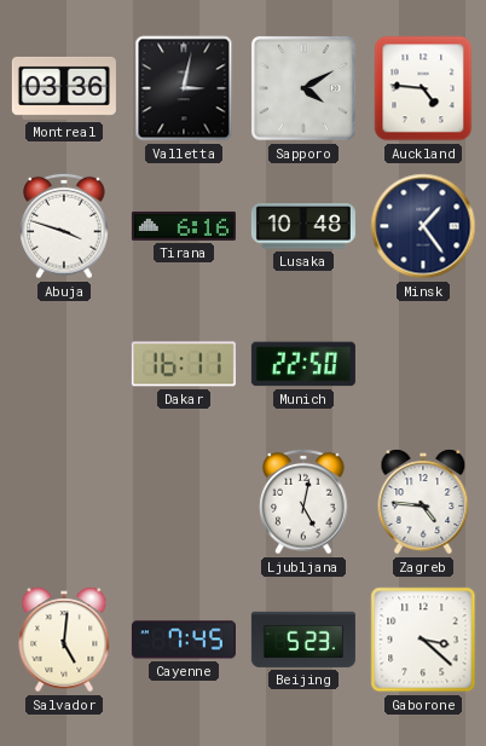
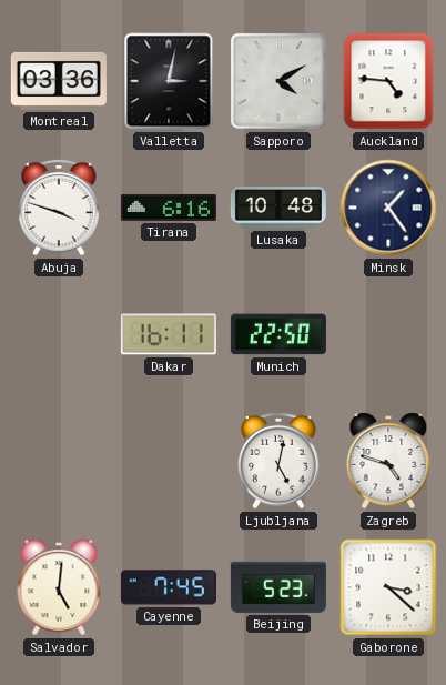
Zagreb: 4:46 -> 4:48
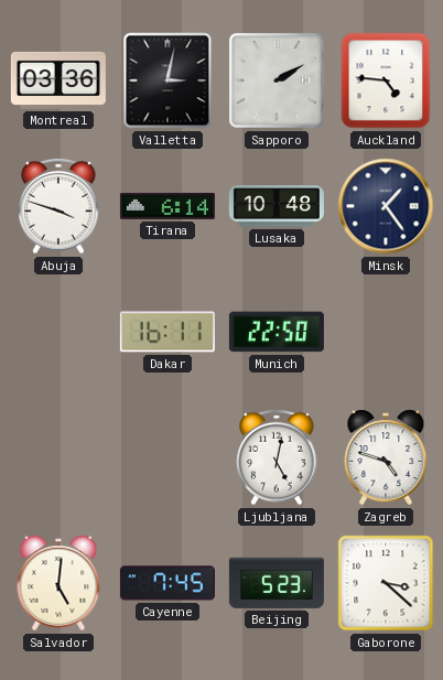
Sapporo: 4:10 -> 2:10
Tirana: 6:16 -> 6:14
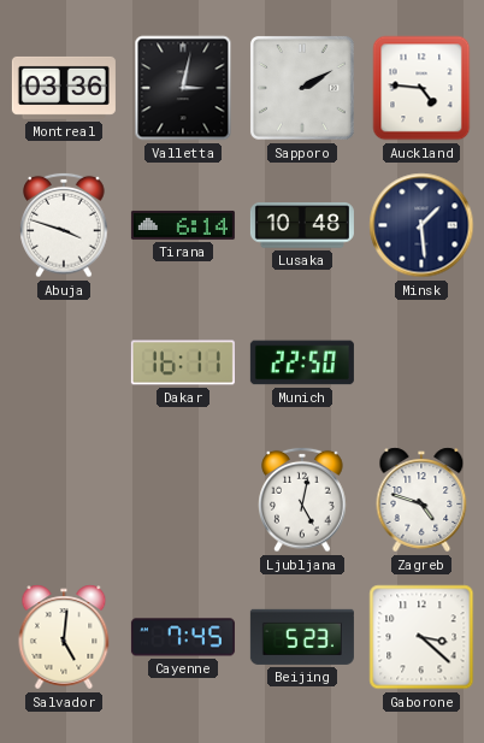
Minsk: 1:24 -> 1:29
